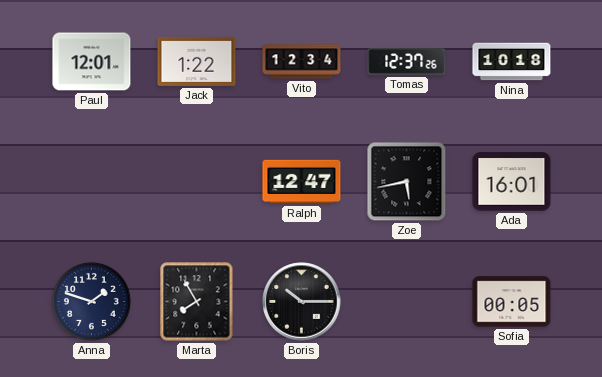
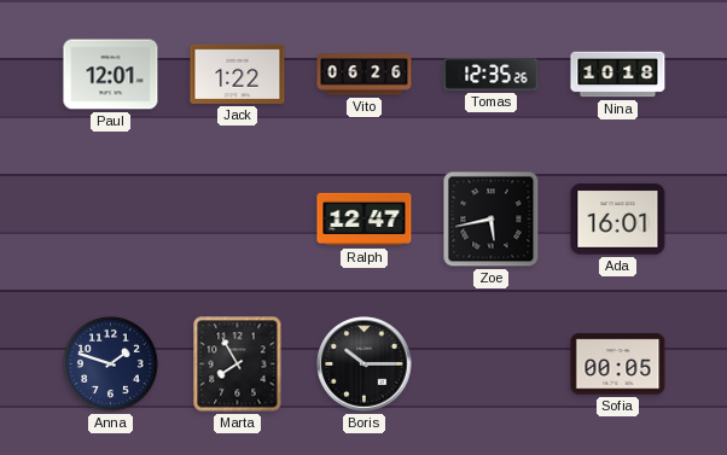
Vito: 12:34 -> 06:26
Tomas: 12:37 -> 12:35
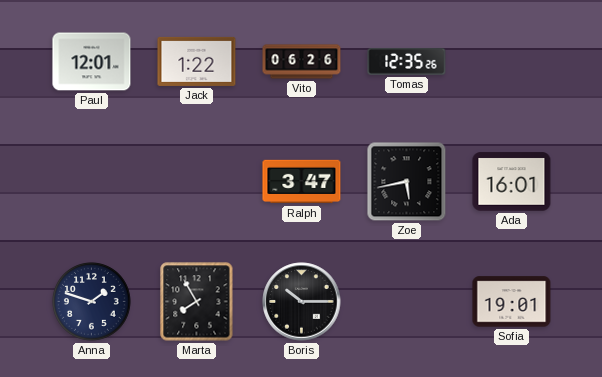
Nina: 10:18 -> none
Ralph: 12:47 -> 3:47
Sofia: 00:05 -> 19:01
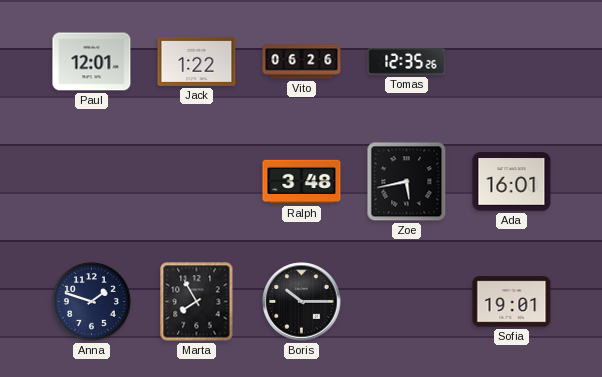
Ralph: 3:47 -> 3:48
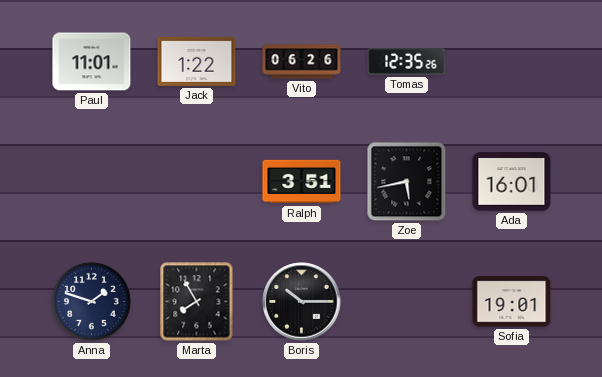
Paul: 12:01 -> 11:01
Ralph: 3:48 -> 3:51
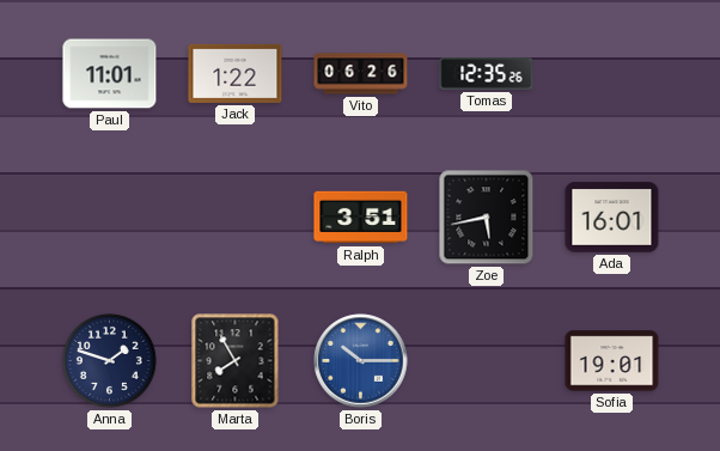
Boris dial: black -> blue
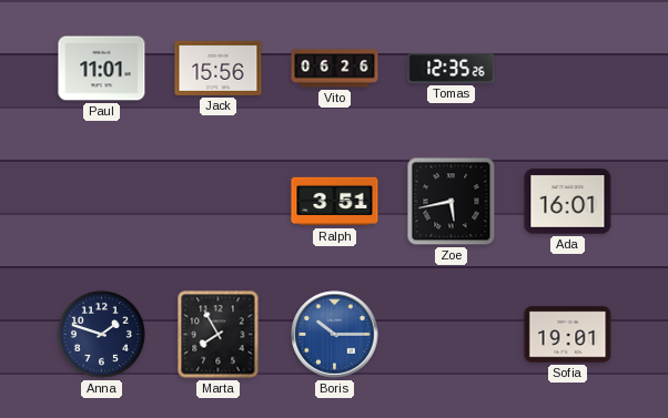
Jack: 1:22 -> 15:56
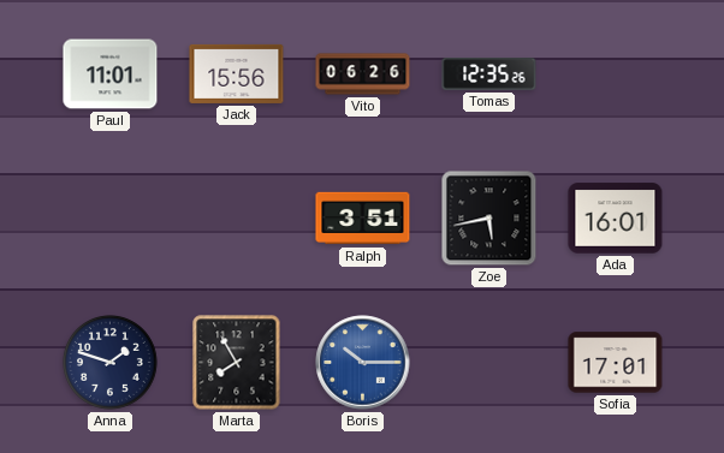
Sofia: 19:01 -> 17:01
